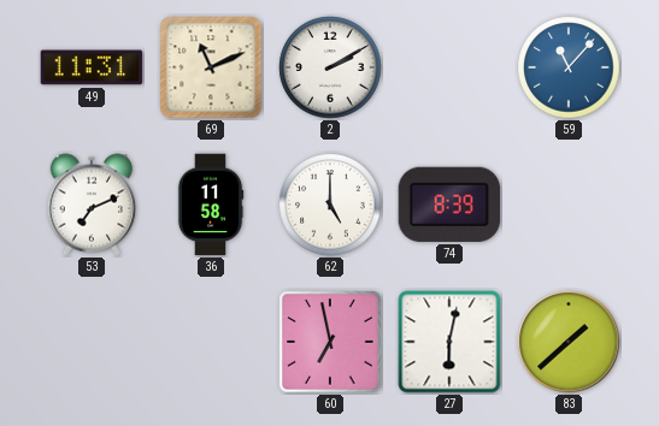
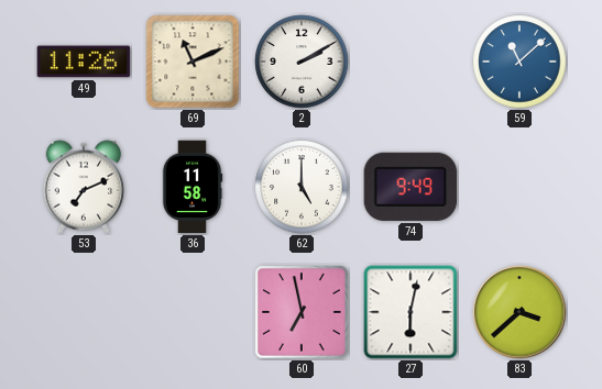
49: 11:31 -> 11:26
59: 11:07 -> 11:08
74: 8:39 -> 9:49
83: 1:38 -> 3:38
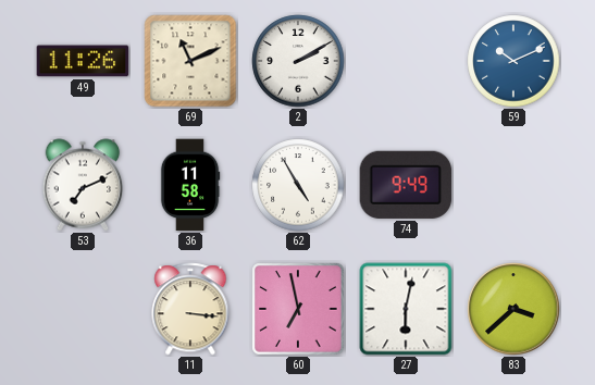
59: 11:08 -> 10:11
62: 5:00 -> 4:55
11: none -> 3:16
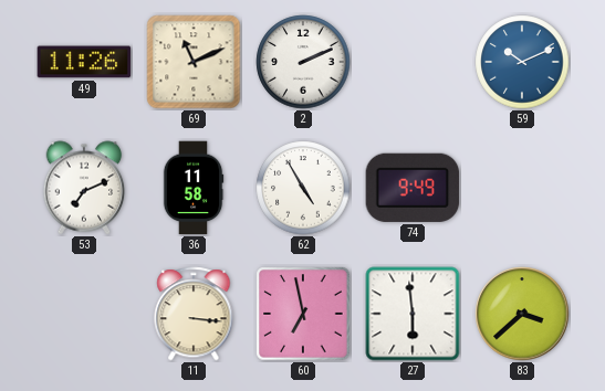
2: 2:10 -> 2:11
27: 6:02 -> 5:59
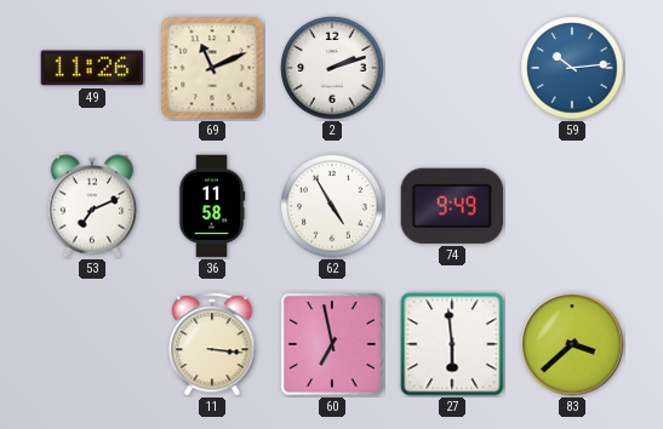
2: 2:11 -> 2:12
59: 10:11 -> 10:14
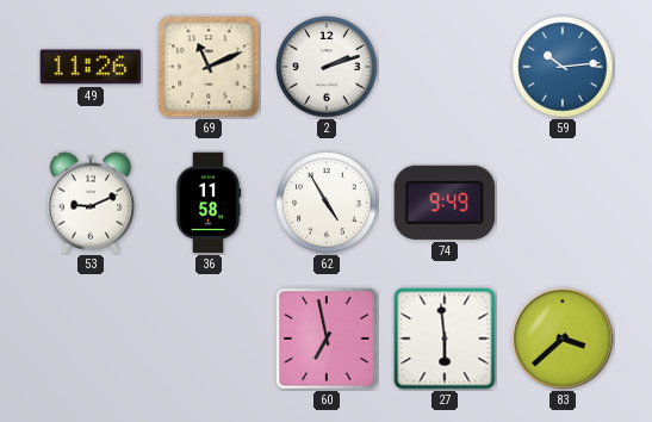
53: 7:11 -> 9:11
11: 3:16 -> none
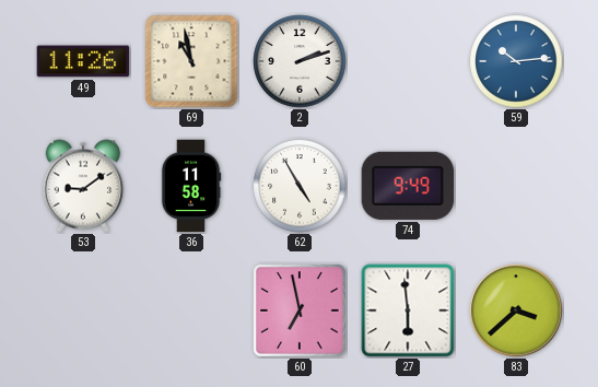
69: 11:11 -> 10:58
53: 9:11 -> 9:09
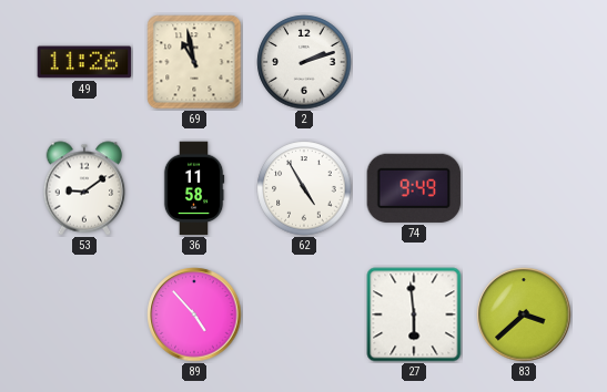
59: 10:14 -> none
89: none -> 4:53
60: 6:58 -> none
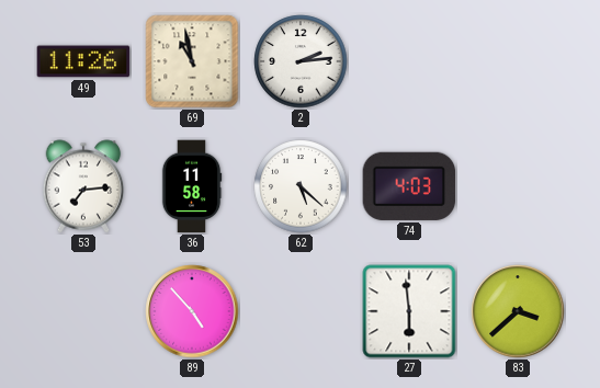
2: 2:12 -> 2:14
53: 9:09 -> 7:14
62: 4:55 -> 5:22
74: 9:49 -> 4:03
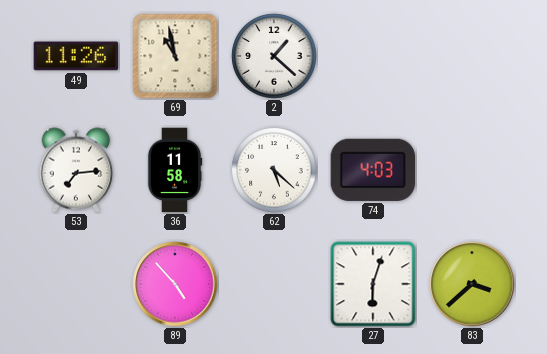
2: 2:14 -> 1:22
27: 5:59 -> 6:03
